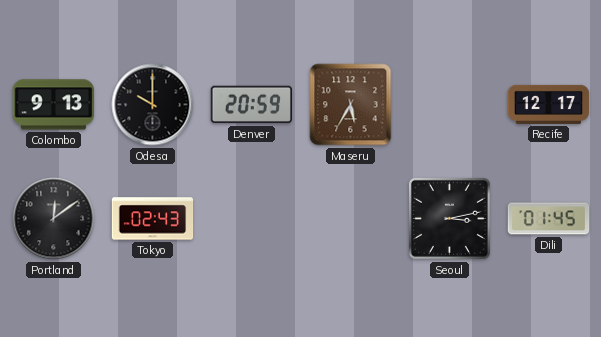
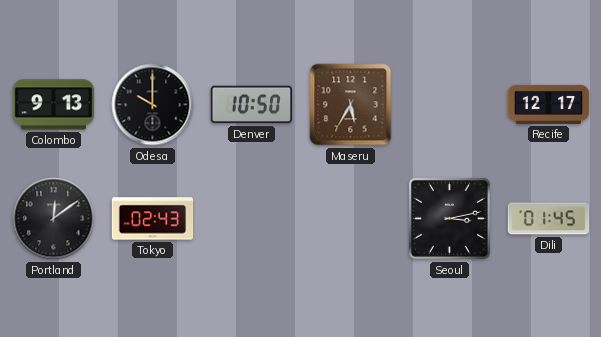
Denver: 20:59 -> 10:50
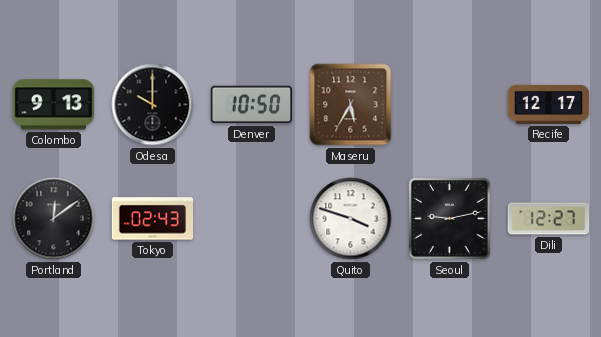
Quito: none -> 3:48
Seoul: 3:13 -> 9:13
Dili: 01:45 -> 12:27
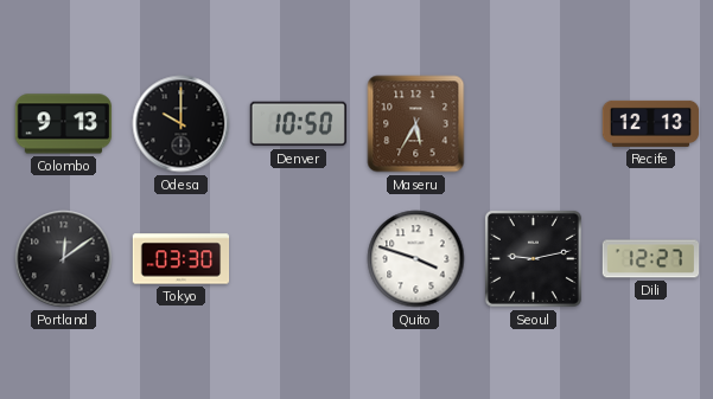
Recife: 12:17 -> 12:13
Tokyo: 02:43 -> 03:30
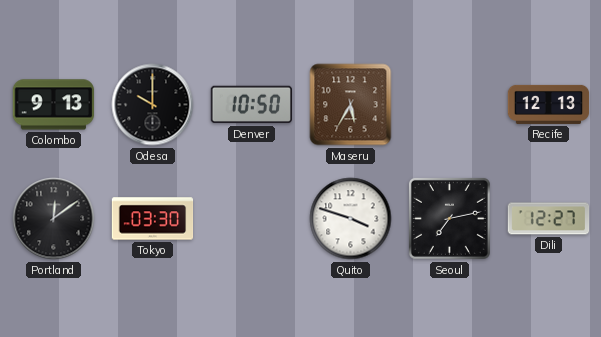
Seoul: 9:13 -> 7:13
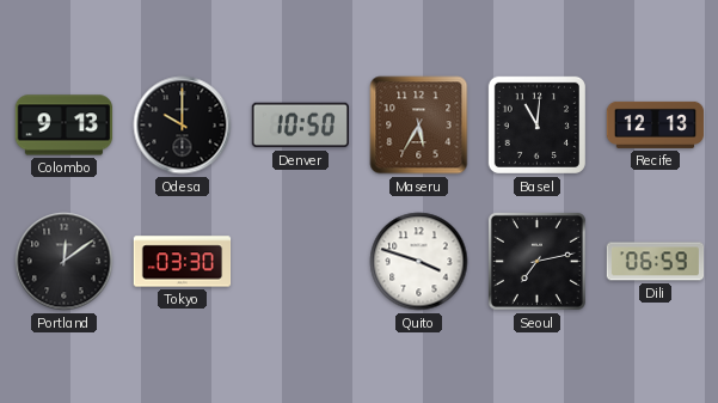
Basel: none -> 11:01
Dili: 12:27 -> 06:59
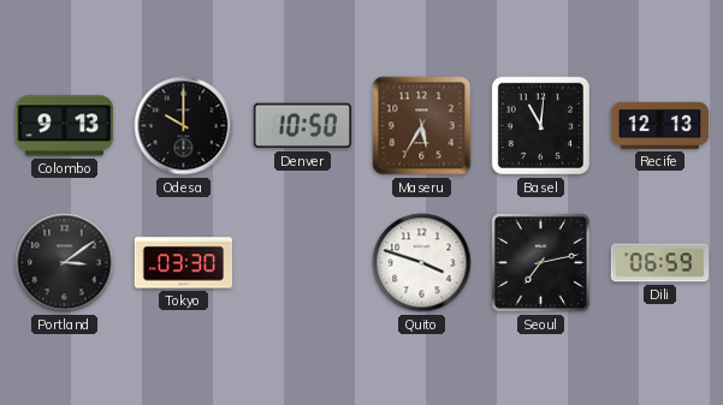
Portland: 12:09 -> 3:09
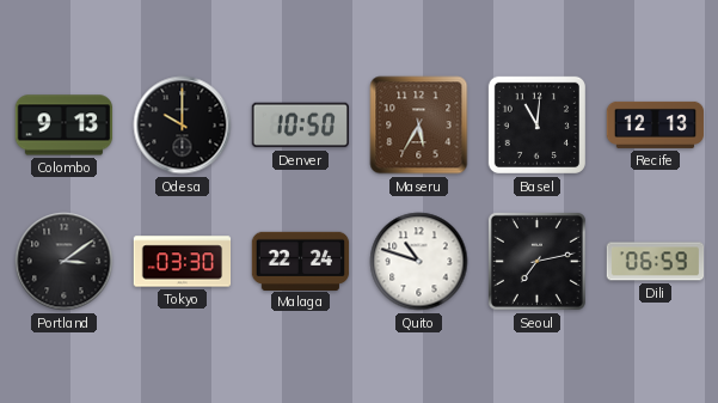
Malaga: none -> 22:24
Quito: 3:48 -> 10:48
